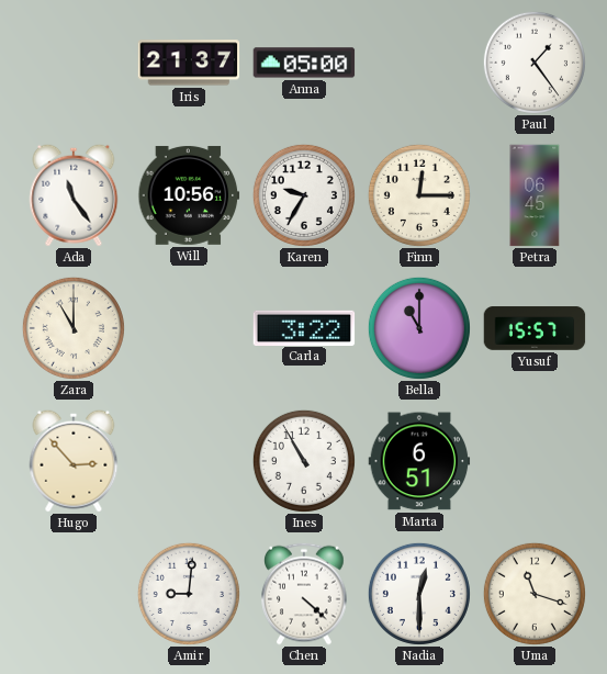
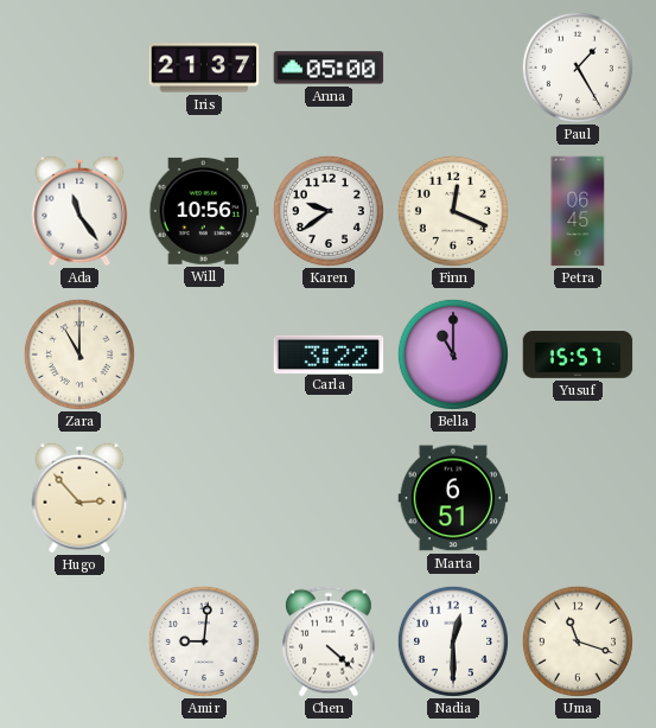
Paul: 1:24 -> 1:25
Karen: 9:35 -> 9:39
Finn: 12:15 -> 12:19
Ines: 10:55 -> none
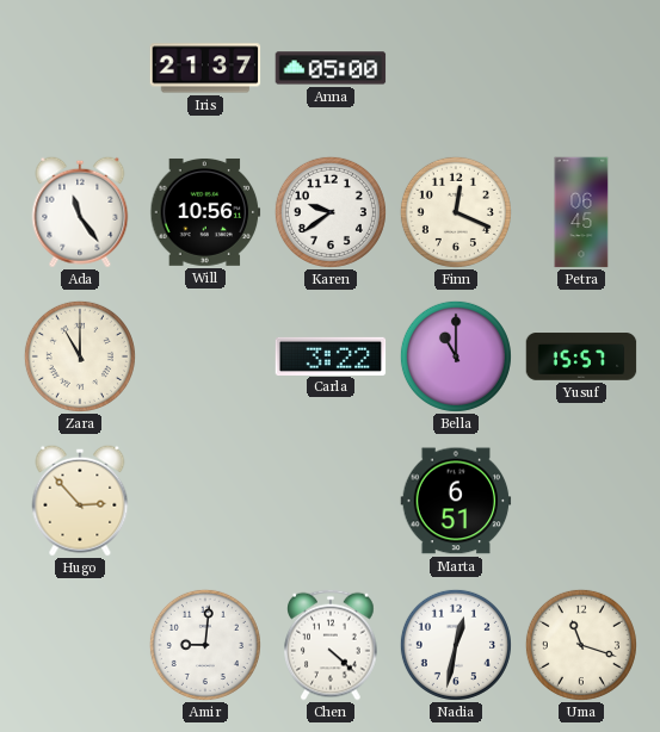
Paul: 1:25 -> none
Nadia: 12:30 -> 12:32
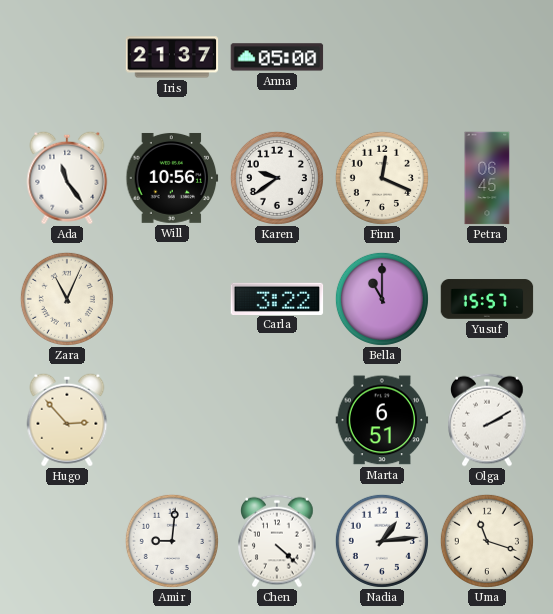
Zara: 11:00 -> 11:04
Olga: none -> 2:10
Nadia: 12:32 -> 1:14
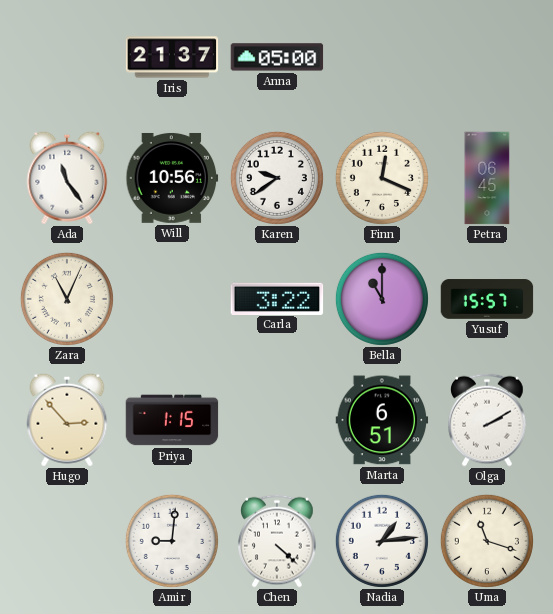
Priya: none -> 1:15
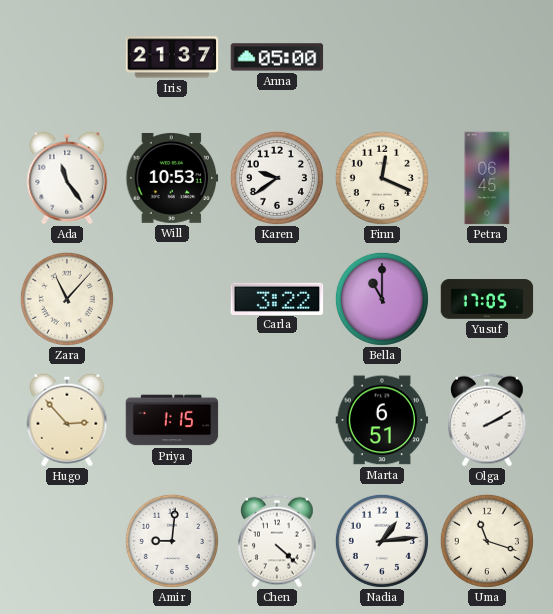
Will: 10:56 -> 10:53
Zara: 11:04 -> 11:07
Yusuf: 15:57 -> 17:05
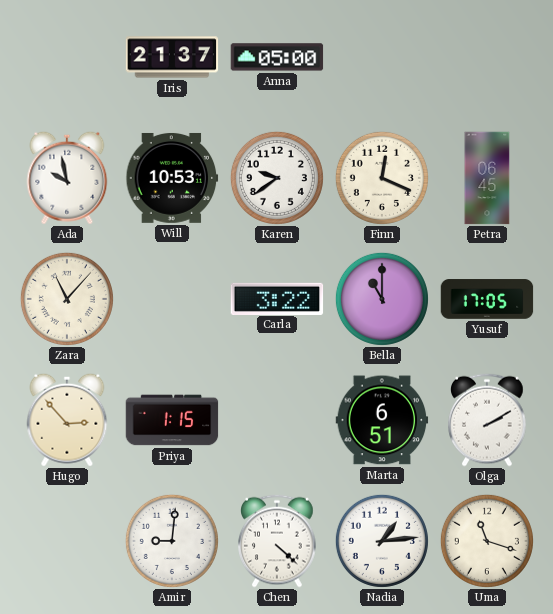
Ada: 11:24 -> 9:58
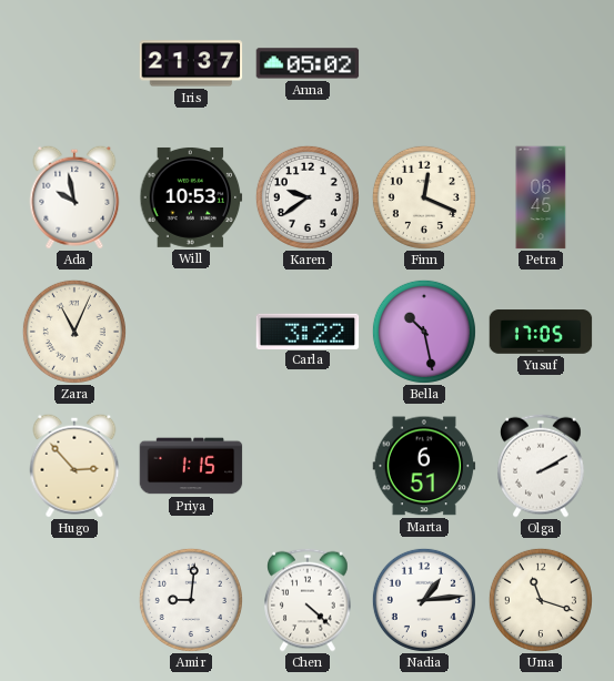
Anna: 05:00 -> 05:02
Zara: 11:07 -> 11:04
Bella: 11:00 -> 10:28
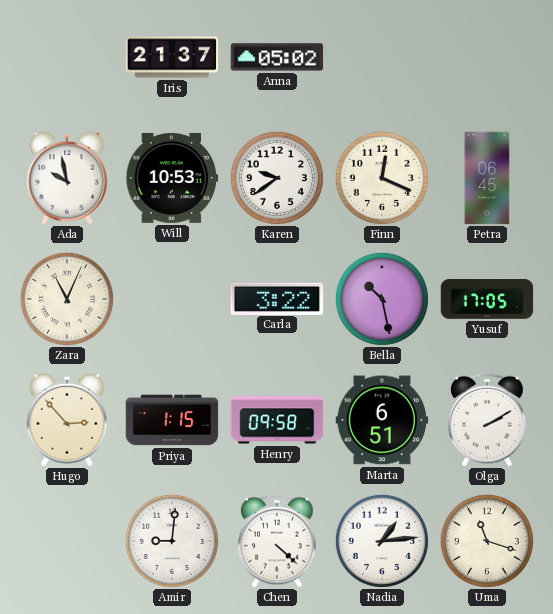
Henry: none -> 09:58
